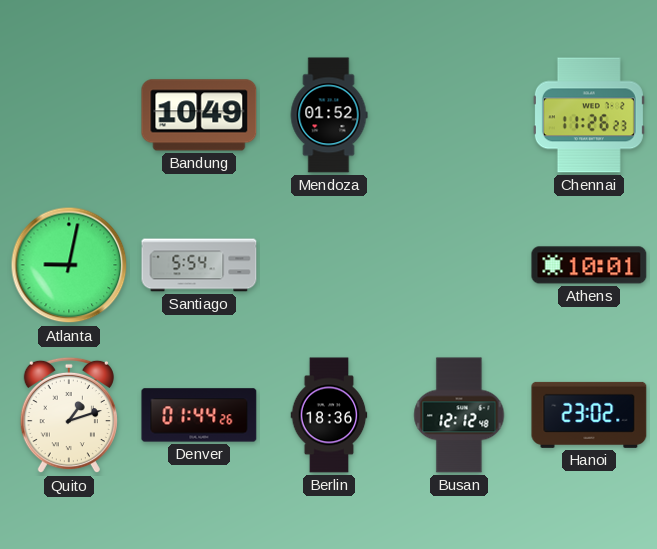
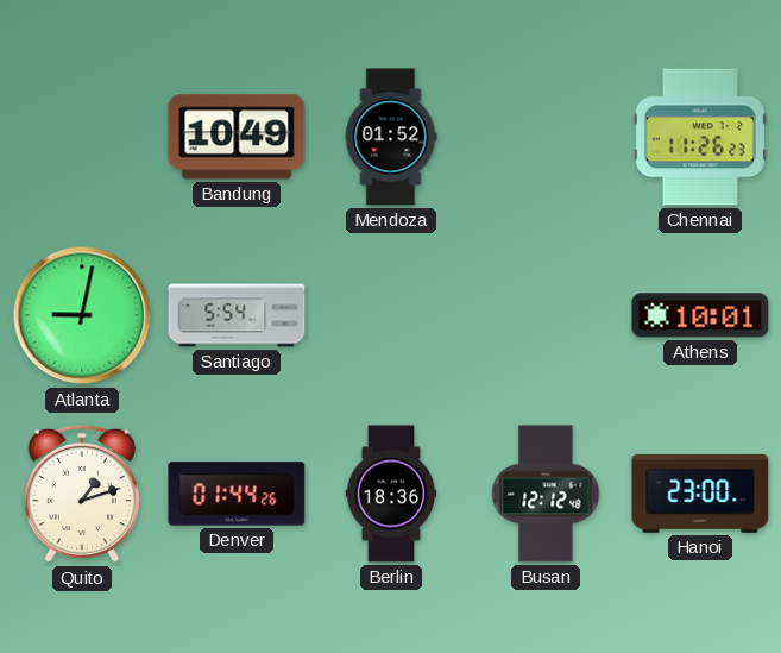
Hanoi: 23:02 -> 23:00
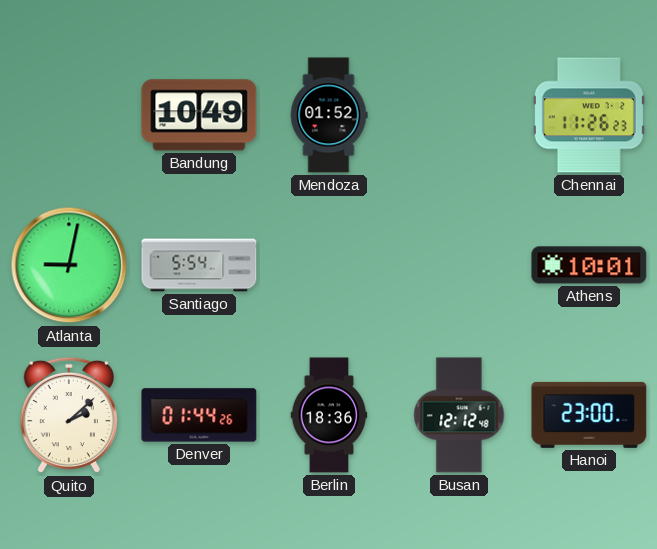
Quito: 1:12 -> 2:08
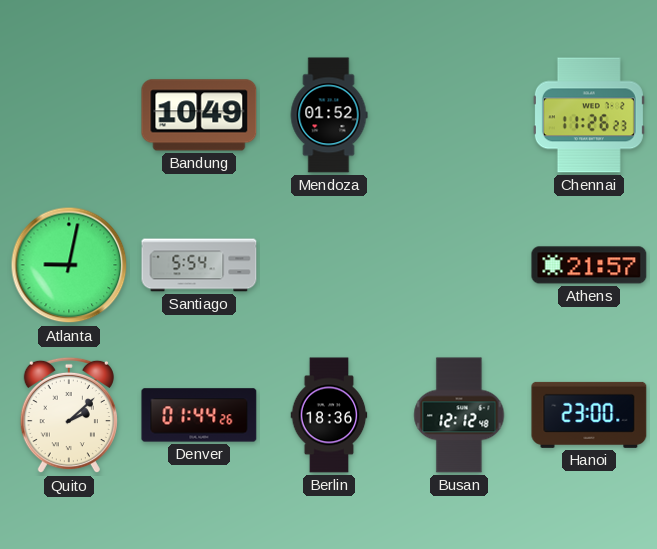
Athens: 10:01 -> 21:57
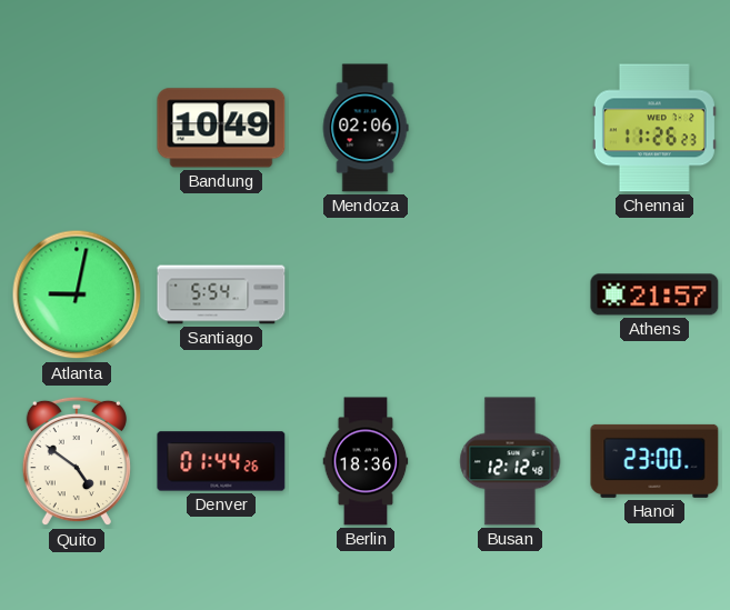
Mendoza: 01:52 -> 02:06
Quito: 2:08 -> 4:51
